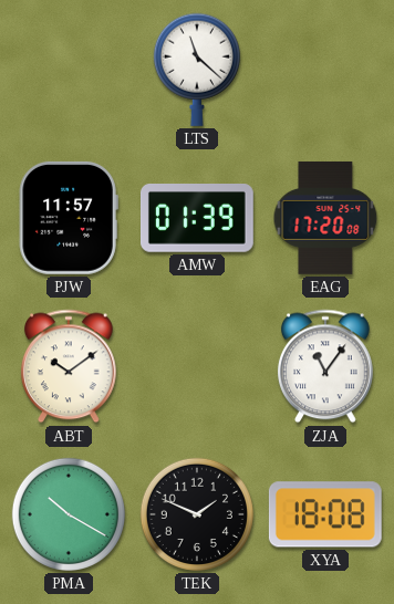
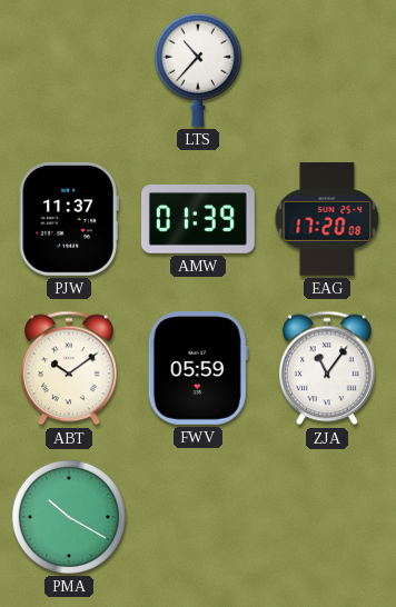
LTS: 11:22 -> 10:37
PJW: 11:57 -> 11:37
FWV: none -> 05:59
TEK: 1:49 -> none
XYA: 18:08 -> none
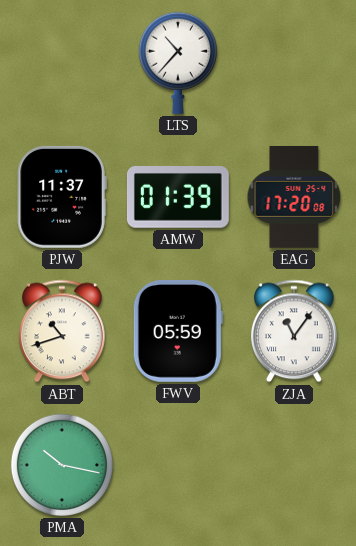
ABT: 10:09 -> 10:42
PMA: 10:20 -> 10:17
